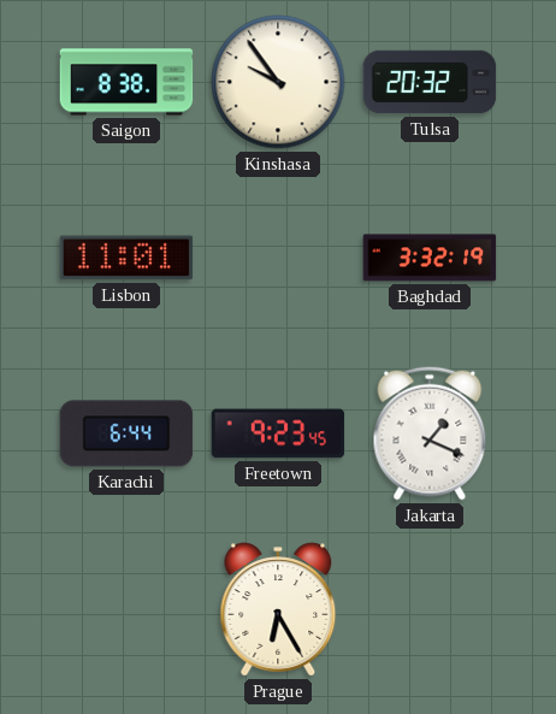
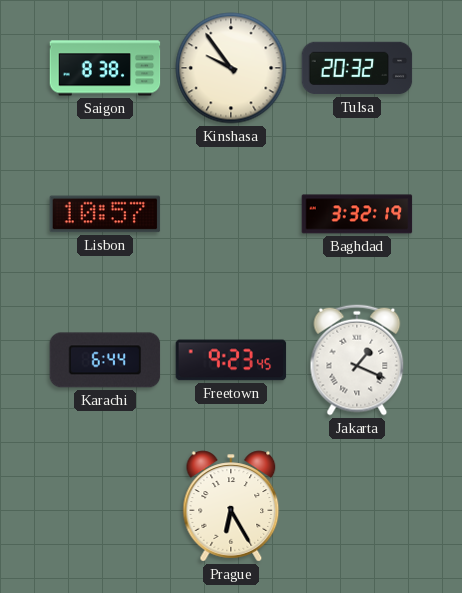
Lisbon: 11:01 -> 10:57
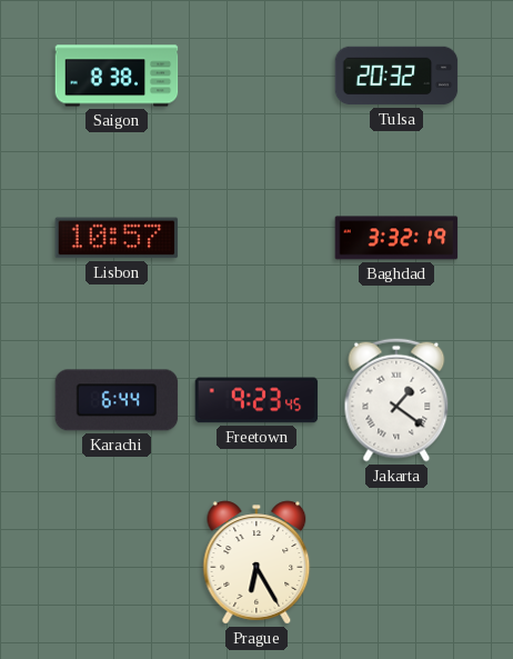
Kinshasa: 9:54 -> none
Jakarta: 1:19 -> 1:21
